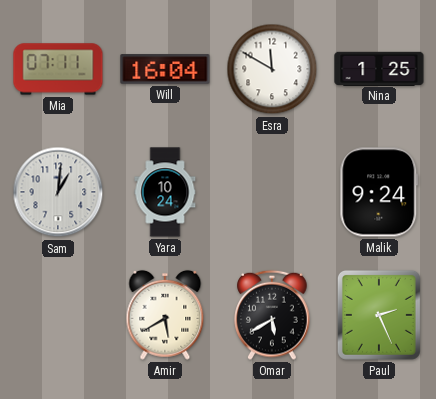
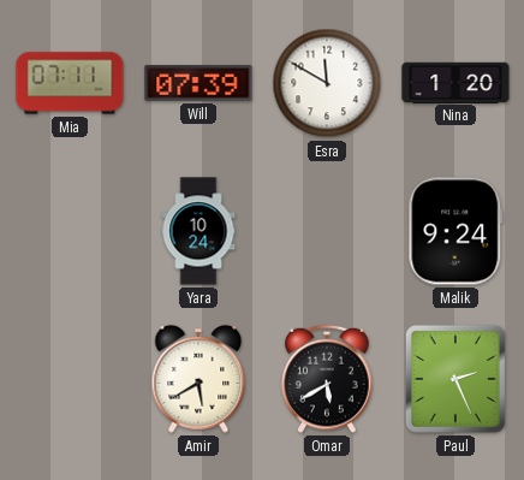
Will: 16:04 -> 07:39
Nina: 1:25 -> 1:20
Sam: 1:01 -> none
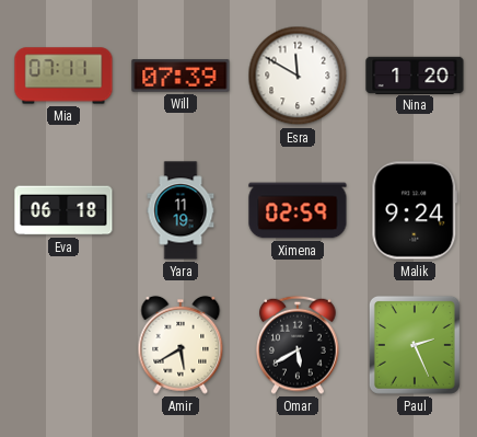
Eva: none -> 06:18
Yara: 10:24 -> 11:19
Ximena: none -> 02:59
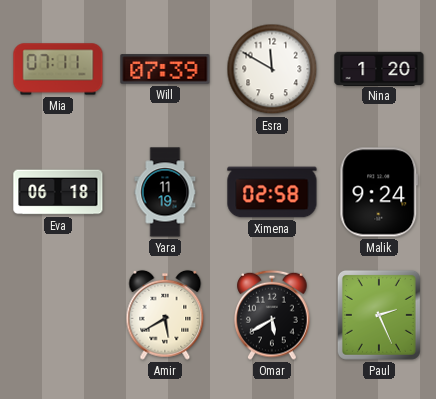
Ximena: 02:59 -> 02:58
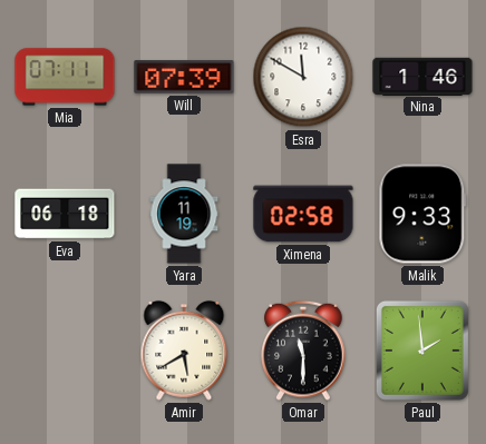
Nina: 1:20 -> 1:46
Malik: 9:24 -> 9:33
Omar: 5:40 -> 11:30
Paul: 2:26 -> 1:59
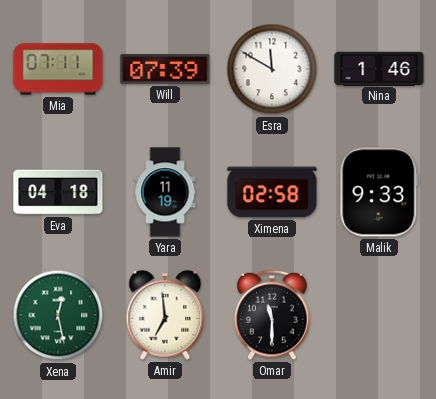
Eva: 06:18 -> 04:18
Xena: none -> 12:28
Amir: 5:40 -> 6:59
Paul: 1:59 -> none
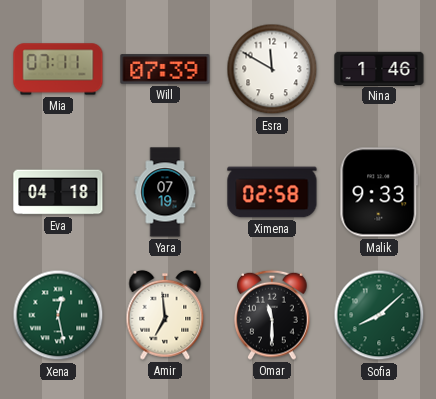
Yara: 11:19 -> 07:19
Sofia: none -> 8:08
